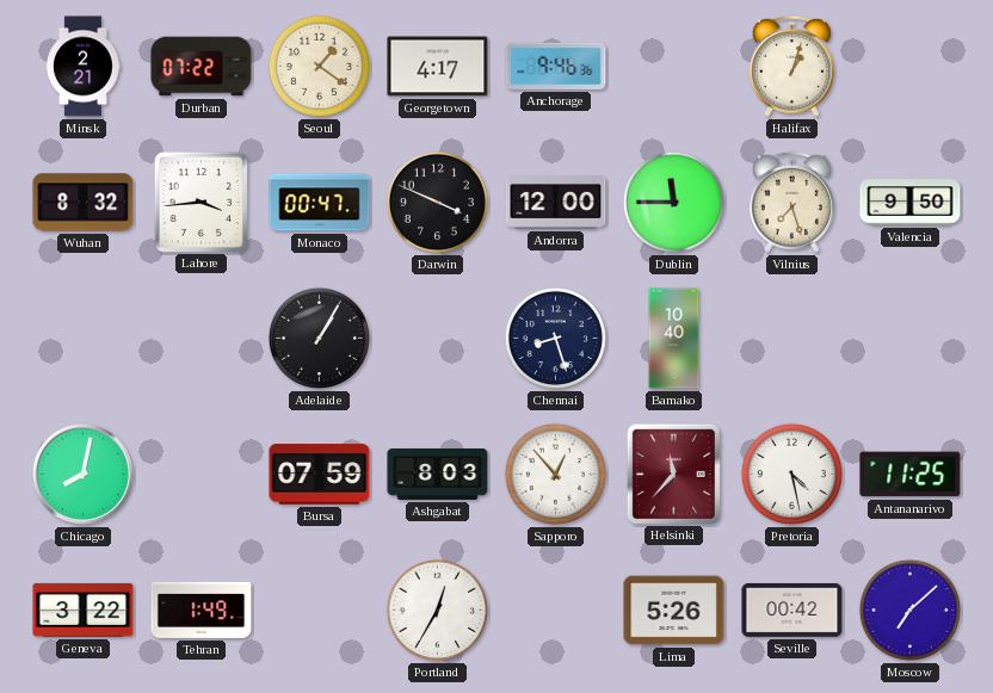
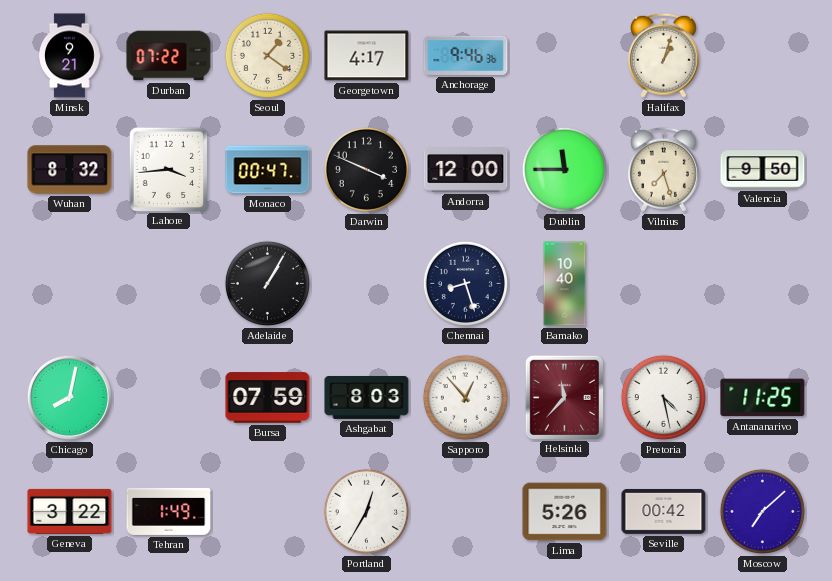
Minsk: 2:21 -> 9:21
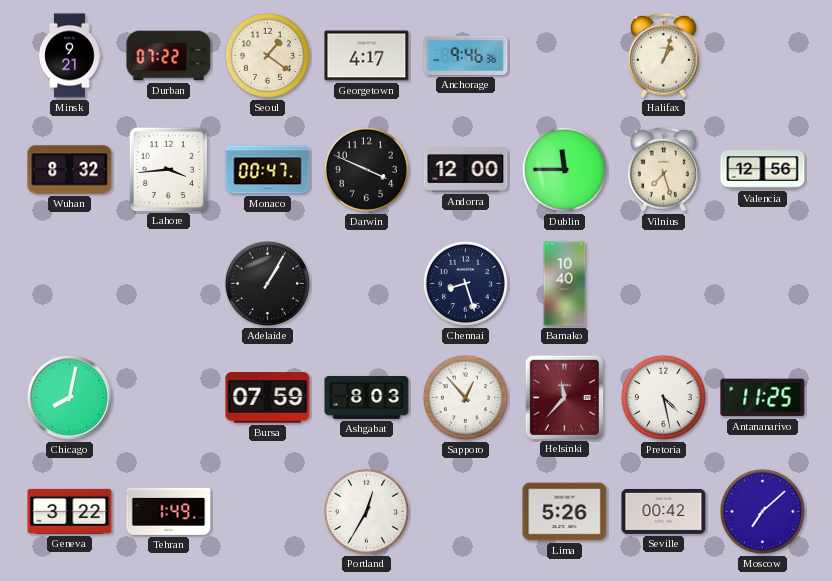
Valencia: 9:50 -> 12:56
